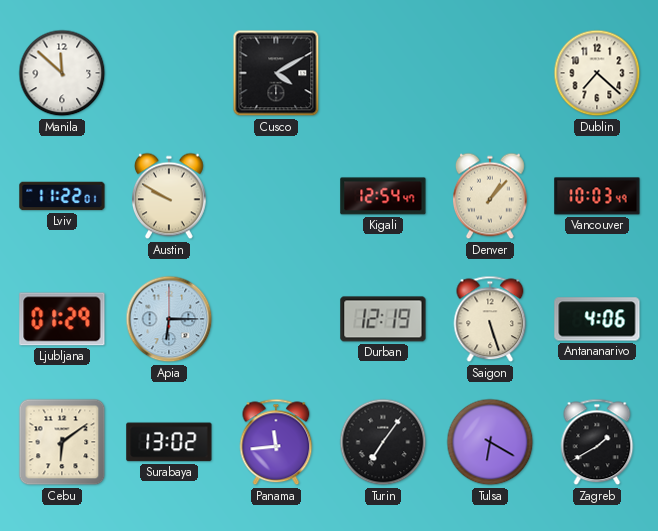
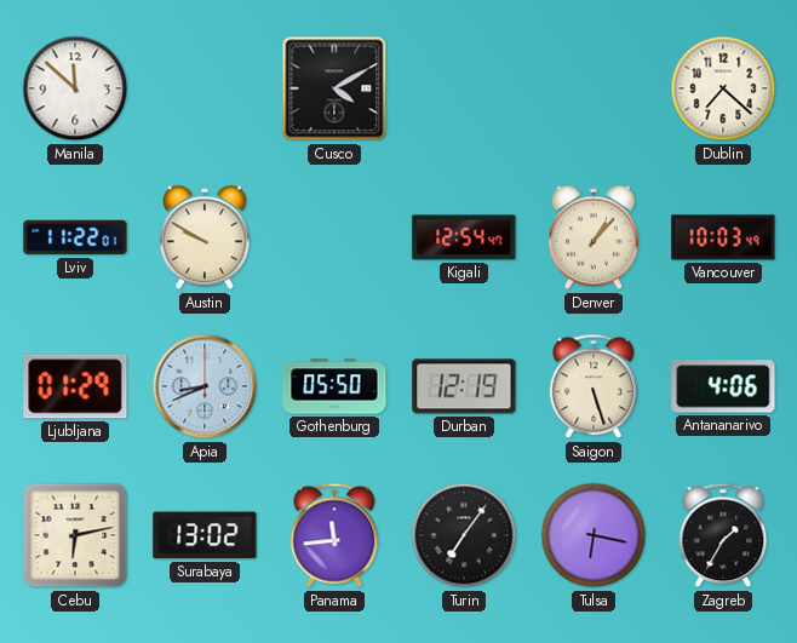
Apia: 6:15 -> 8:41
Gothenburg: none -> 05:50
Cebu: 6:09 -> 6:13
Tulsa: 6:20 -> 6:17
Zagreb: 1:40 -> 1:35
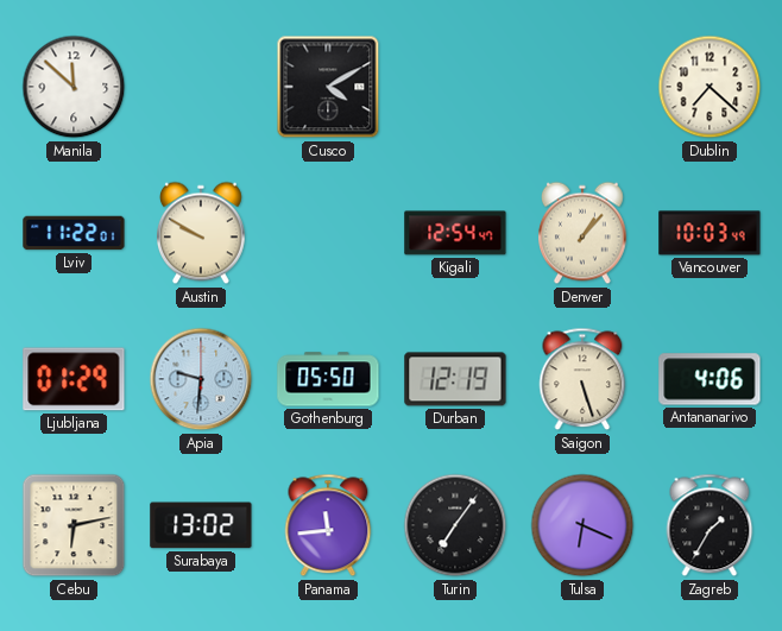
Apia: 8:41 -> 9:31
Tulsa: 6:17 -> 6:19
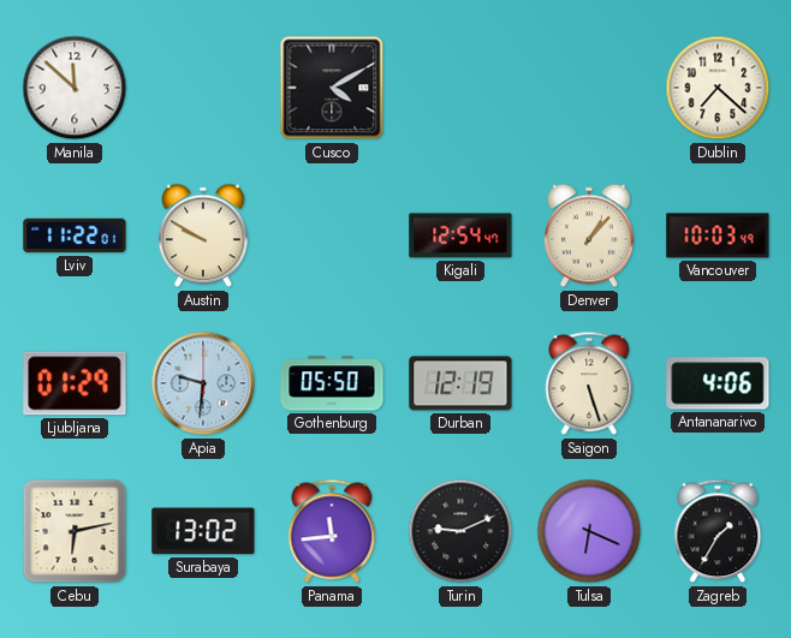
Turin: 7:06 -> 9:11
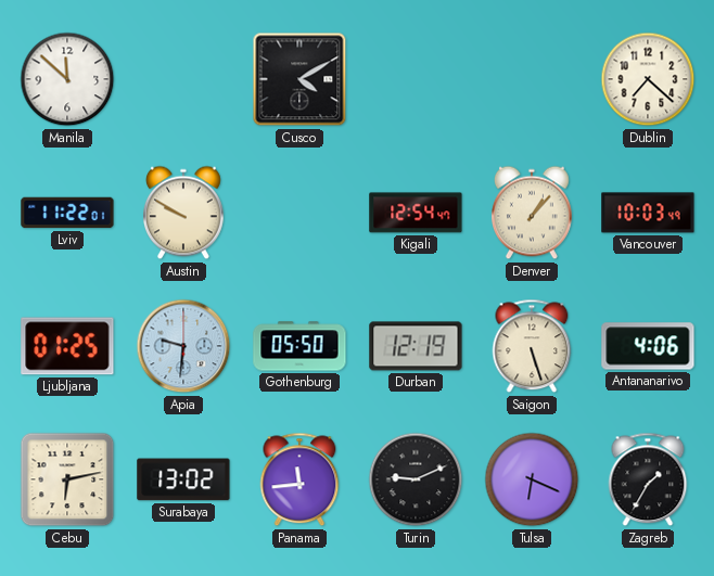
Ljubljana: 01:29 -> 01:25
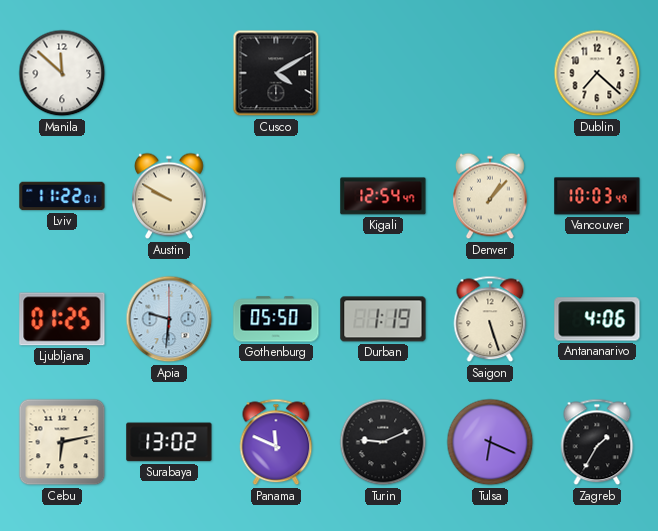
Durban: 12:19 -> 1:19
Panama: 11:44 -> 11:49
